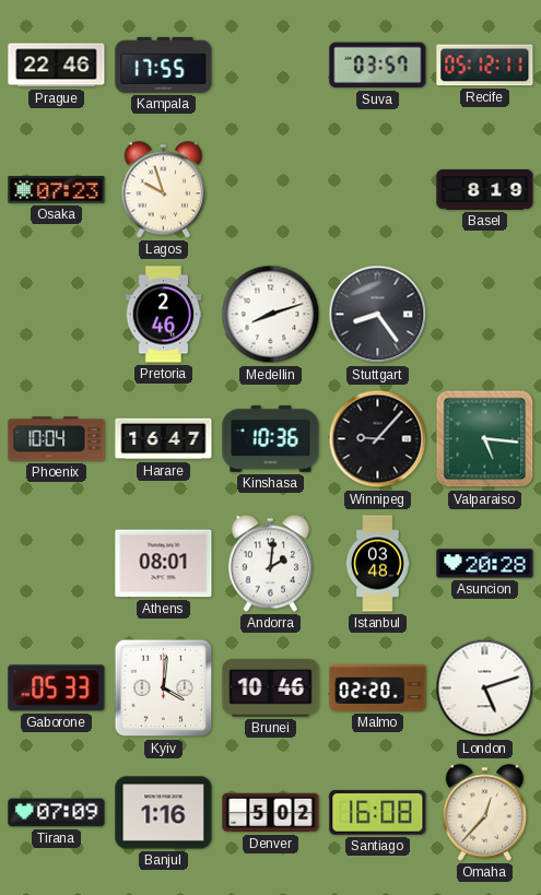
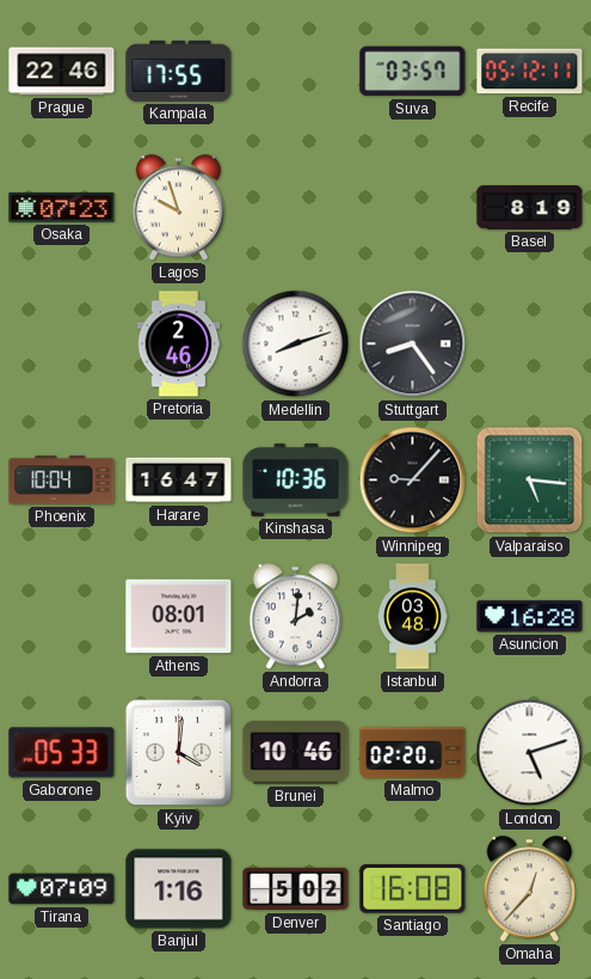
Asuncion: 20:28 -> 16:28
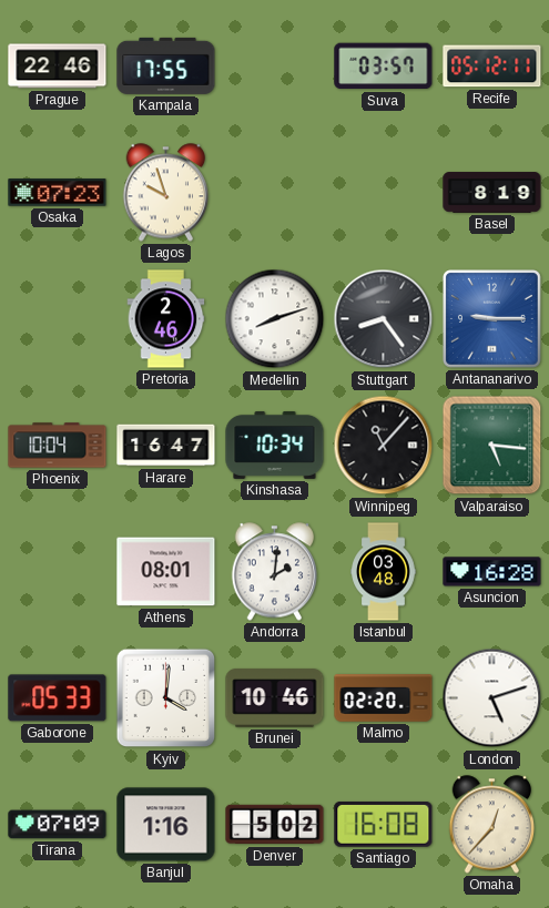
Antananarivo: none -> 9:15
Kinshasa: 10:36 -> 10:34
Winnipeg: 9:07 -> 11:07
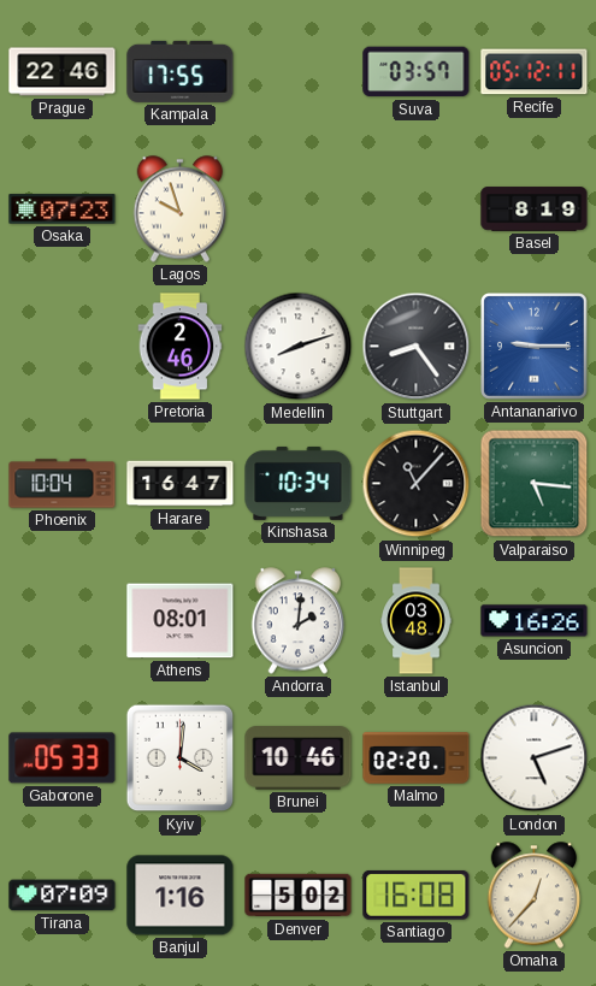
Asuncion: 16:28 -> 16:26
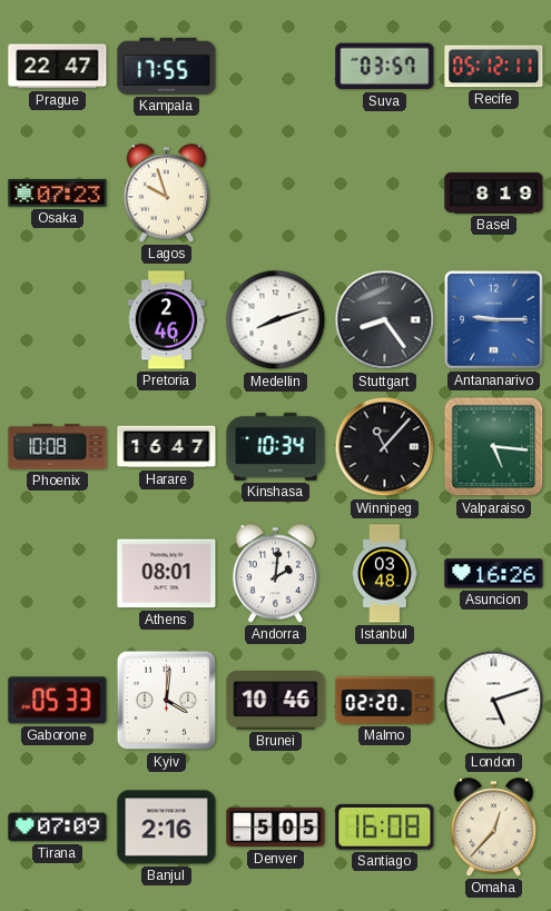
Prague: 22:46 -> 22:47
Phoenix: 10:04 -> 10:08
Banjul: 1:16 -> 2:16
Denver: 5:02 -> 5:05
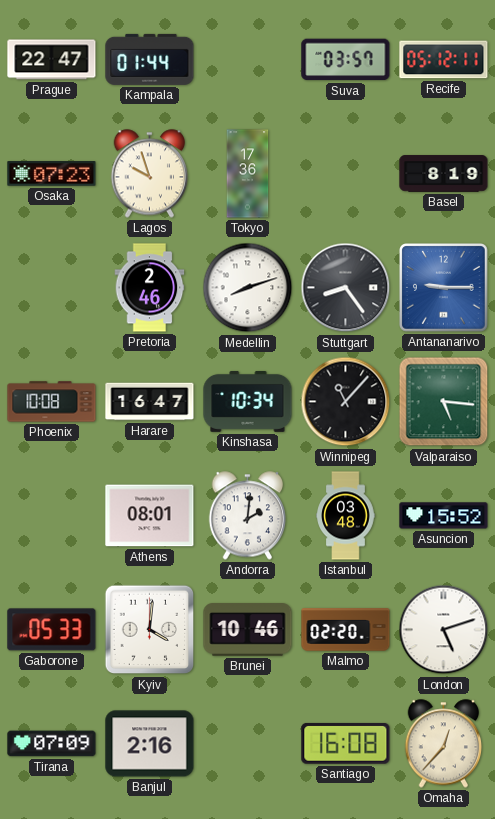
Kampala: 17:55 -> 01:44
Tokyo: none -> 17:36
Asuncion: 16:26 -> 15:52
Denver: 5:05 -> none
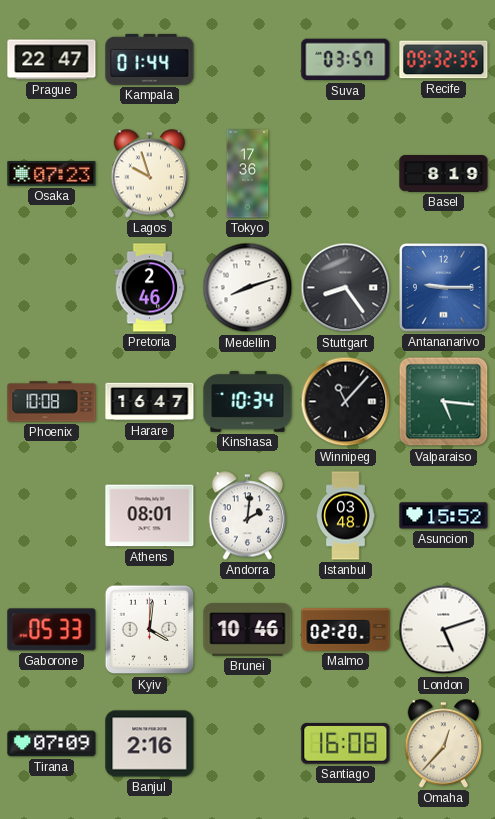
Recife: 05:12 -> 09:32
